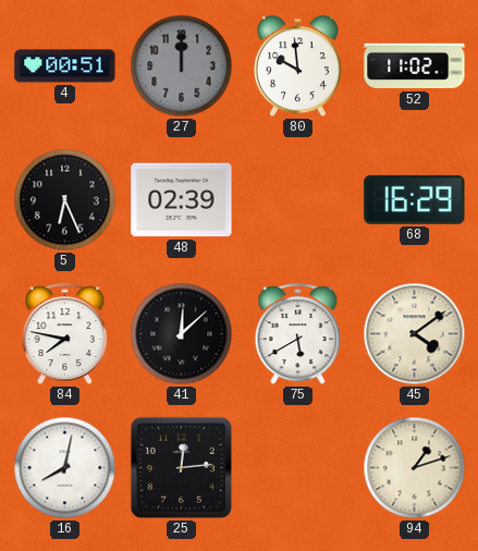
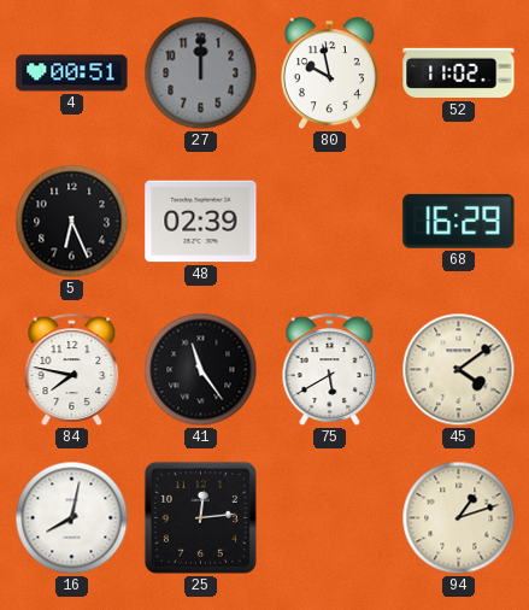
80: 9:59 -> 9:58
41: 12:08 -> 11:24
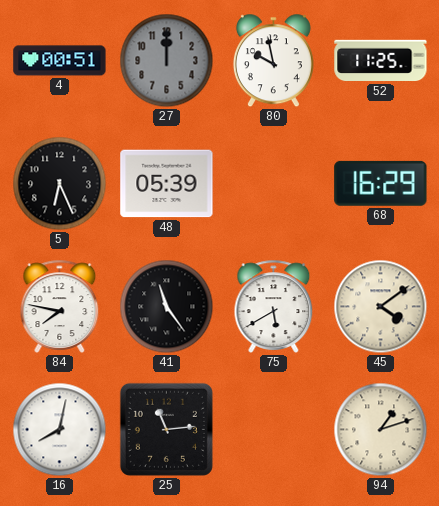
52: 11:02 -> 11:25
48: 02:39 -> 05:39
25: 12:14 -> 11:14
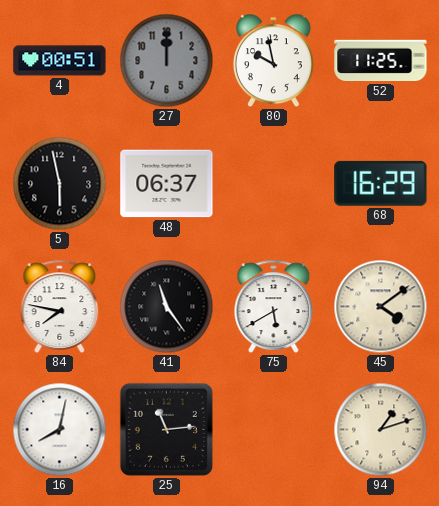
5: 6:26 -> 5:58
48: 05:39 -> 06:37
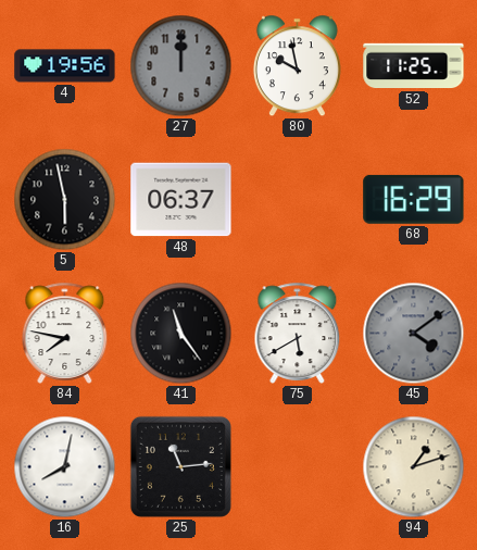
4: 00:51 -> 19:56
45 dial: cream -> grey
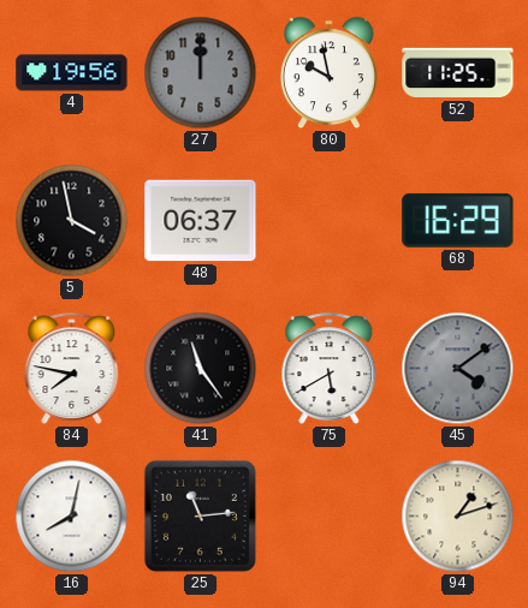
5: 5:58 -> 3:58
